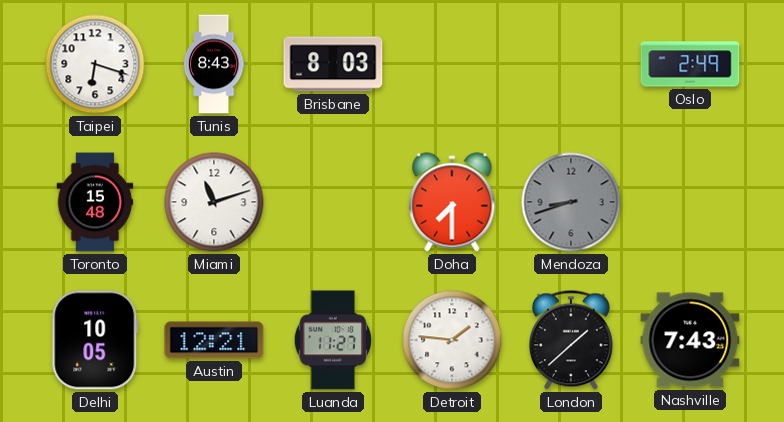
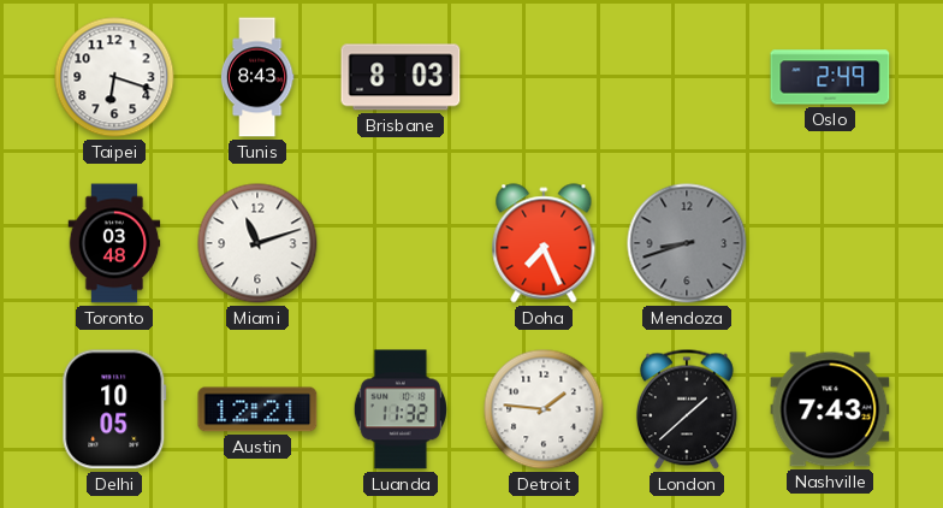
Toronto: 15:48 -> 03:48
Doha: 7:30 -> 7:26
Luanda: 11:27 -> 11:32
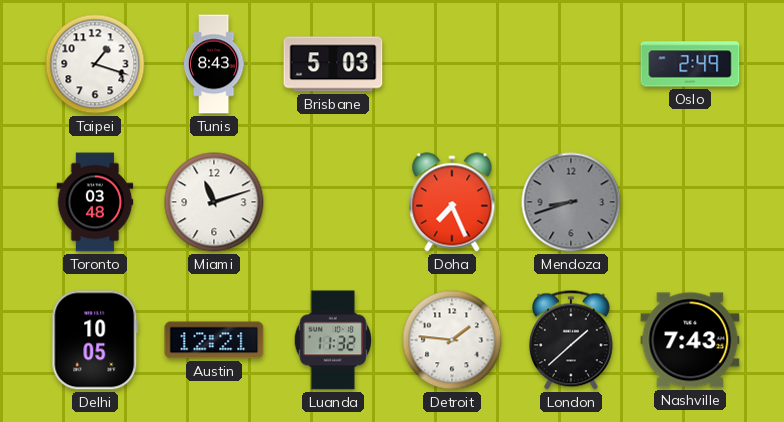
Taipei: 6:18 -> 1:18
Brisbane: 8:03 -> 5:03
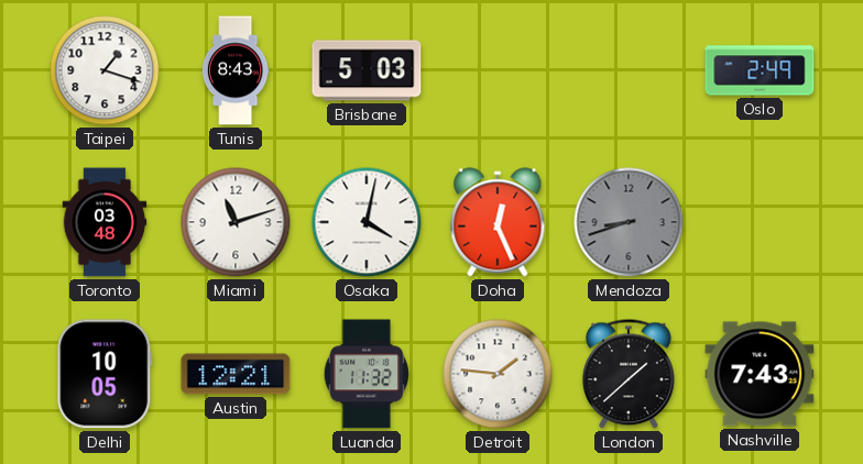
Osaka: none -> 4:02
Doha: 7:26 -> 12:26
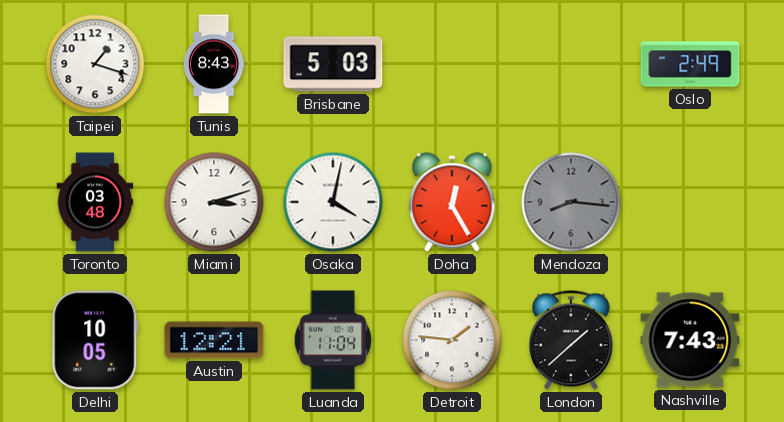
Miami: 11:12 -> 3:12
Doha: 12:26 -> 12:25
Mendoza: 8:42 -> 8:16
Luanda: 11:32 -> 11:04
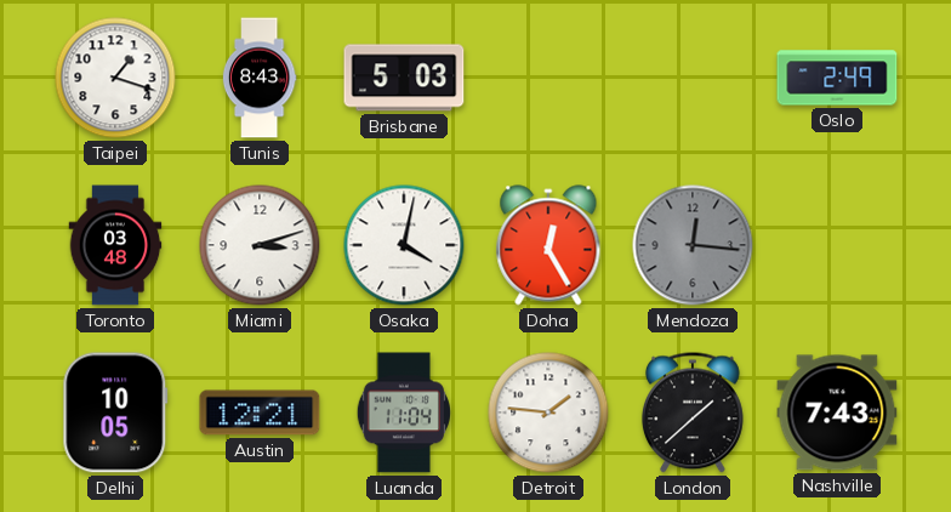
Mendoza: 8:16 -> 12:16
